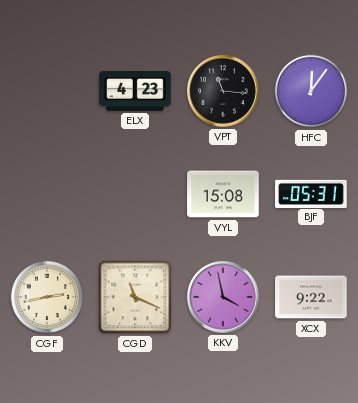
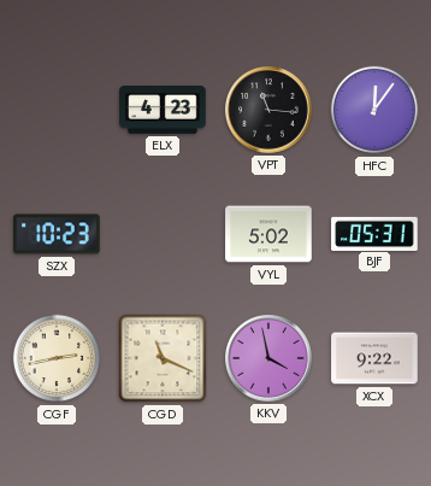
SZX: none -> 10:23
VYL: 15:08 -> 5:02
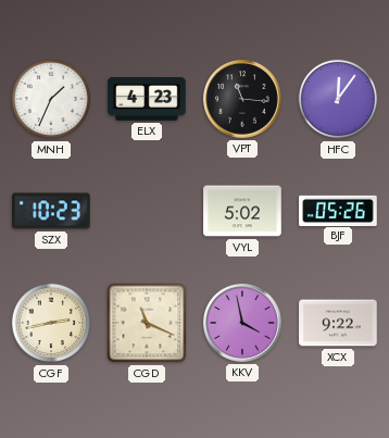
MNH: none -> 1:34
BJF: 05:31 -> 05:26
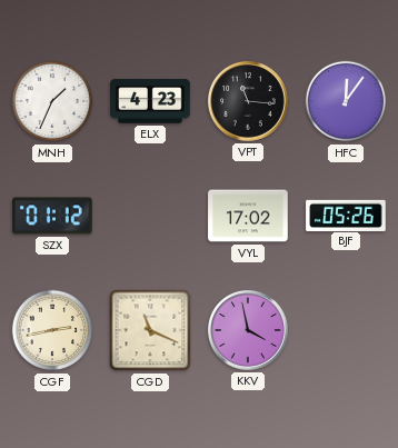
SZX: 10:23 -> 01:12
VYL: 5:02 -> 17:02
XCX: 9:22 -> none
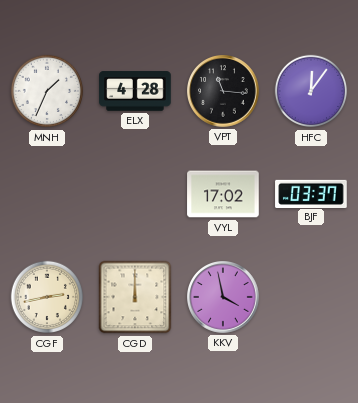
ELX: 4:23 -> 4:28
SZX: 01:12 -> none
BJF: 05:26 -> 03:37
CGD: 11:19 -> 12:00
